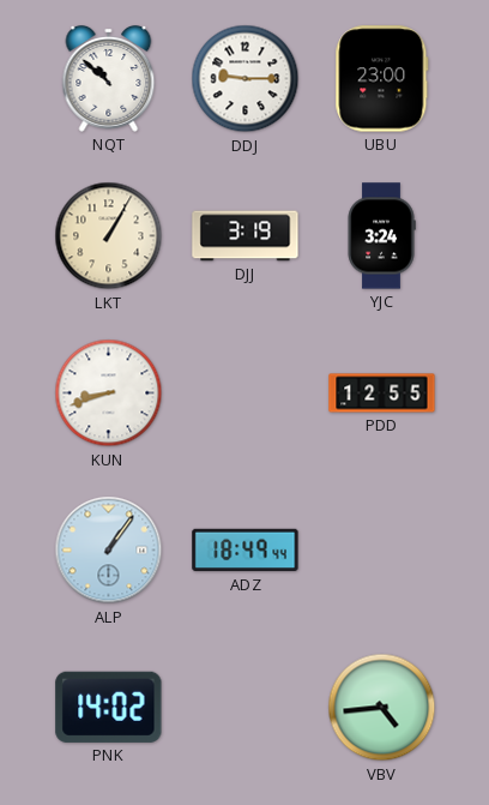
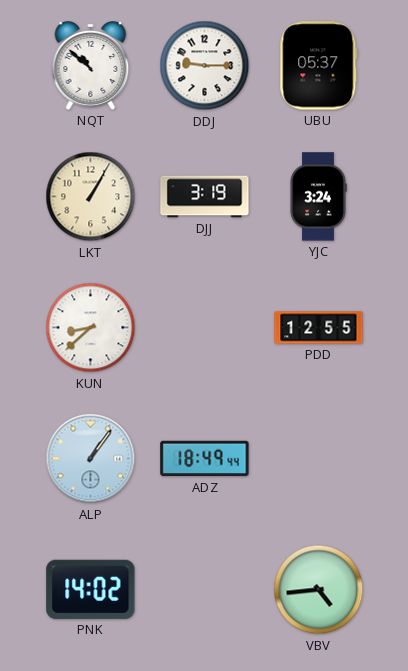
UBU: 23:00 -> 05:37
KUN: 8:42 -> 8:38
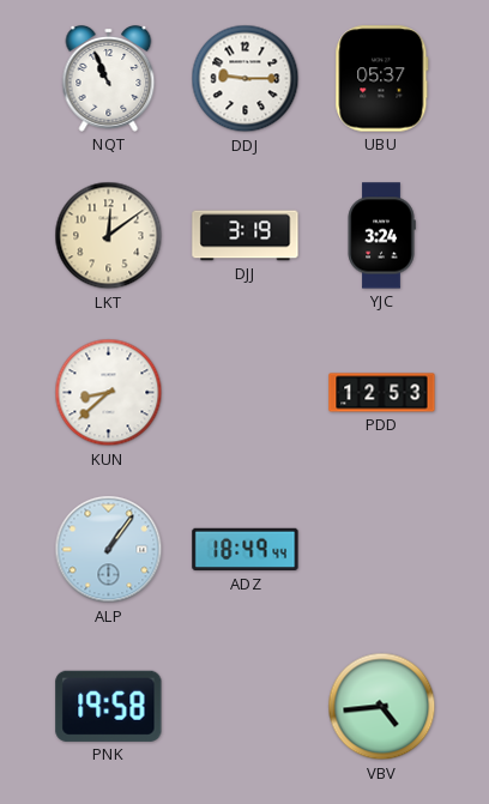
NQT: 10:52 -> 10:56
LKT: 1:05 -> 12:09
PDD: 12:55 -> 12:53
PNK: 14:02 -> 19:58
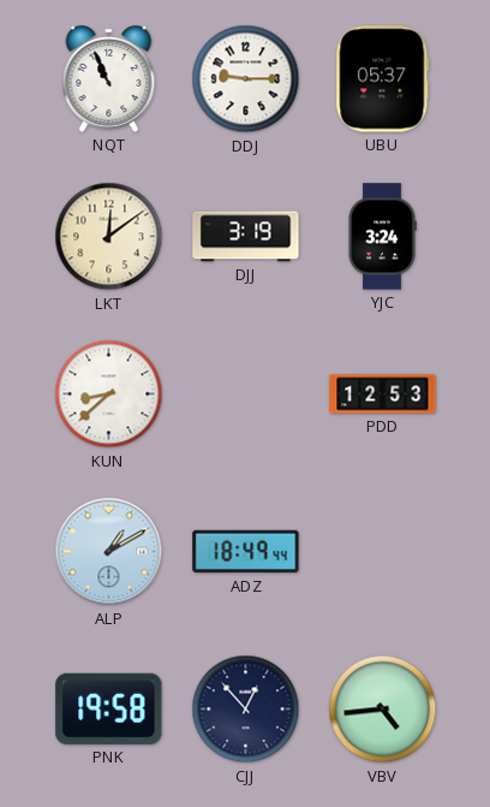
ALP: 1:06 -> 1:10
CJJ: none -> 12:53
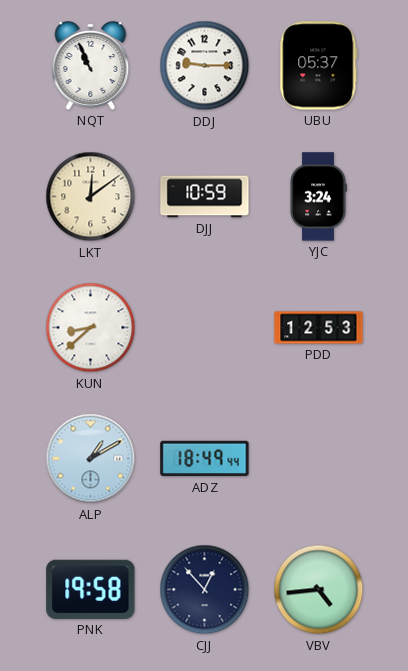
DJJ: 3:19 -> 10:59
